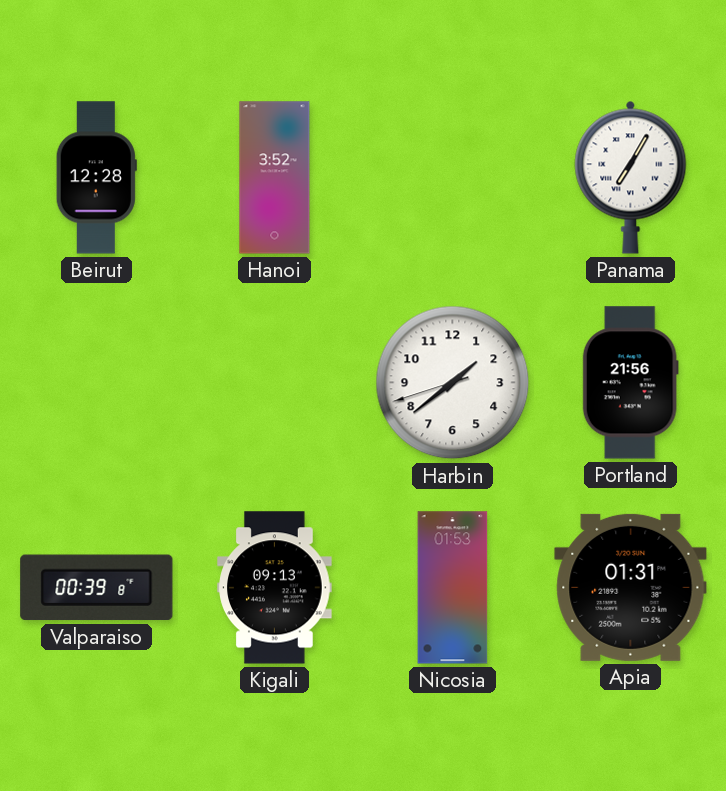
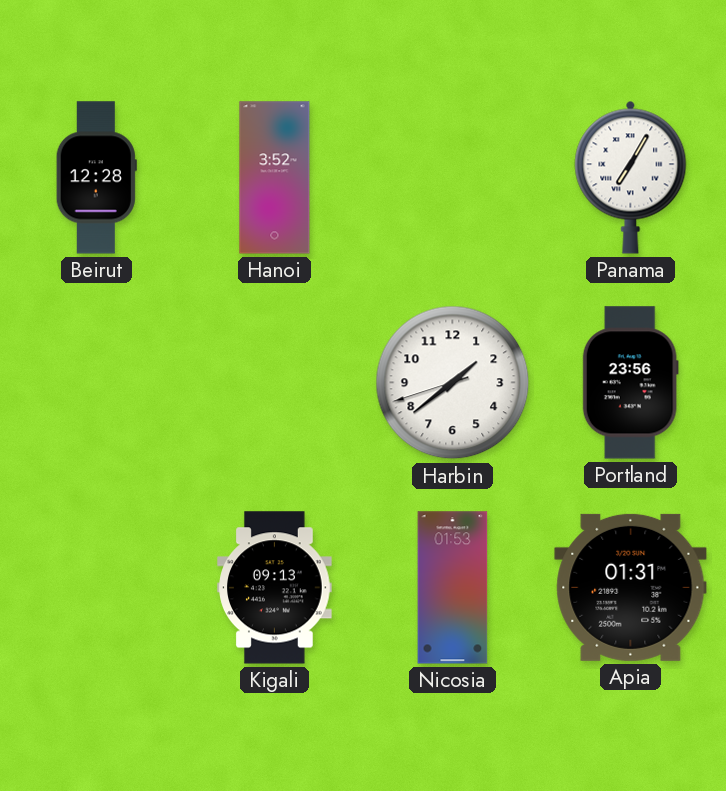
Portland: 21:56 -> 23:56
Valparaiso: 00:39 -> none
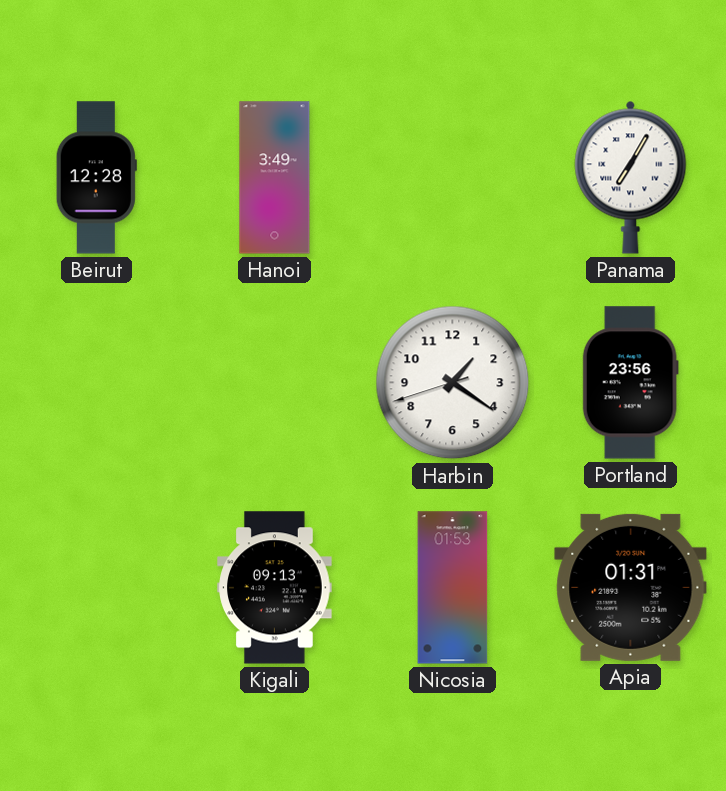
Hanoi: 3:52 -> 3:49
Harbin: 1:38 -> 1:20
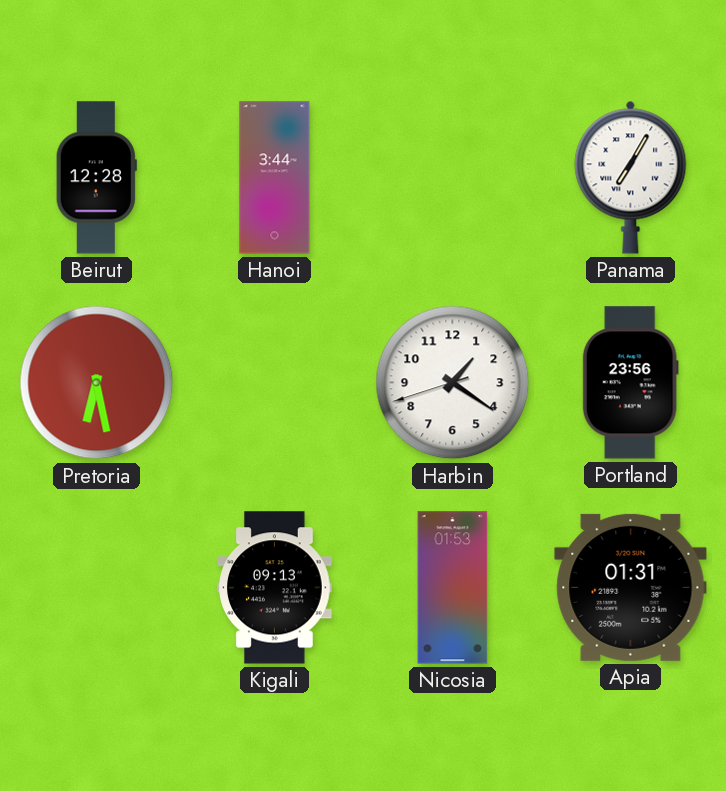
Hanoi: 3:49 -> 3:44
Pretoria: none -> 6:28
